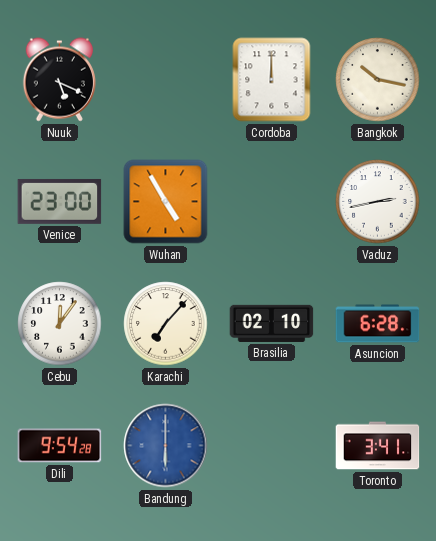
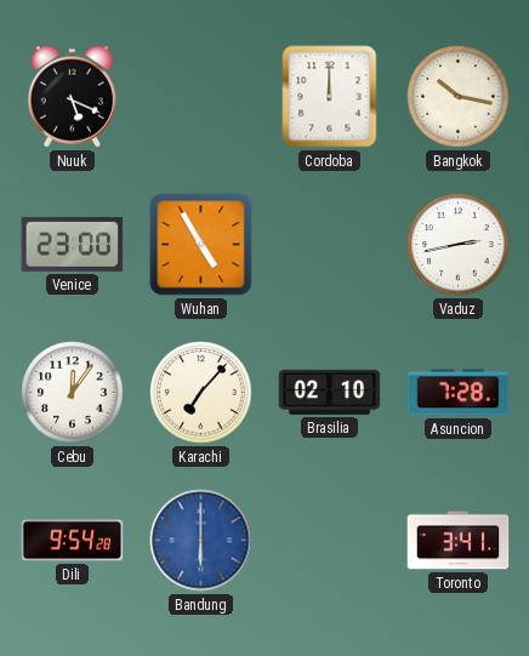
Asuncion: 6:28 -> 7:28
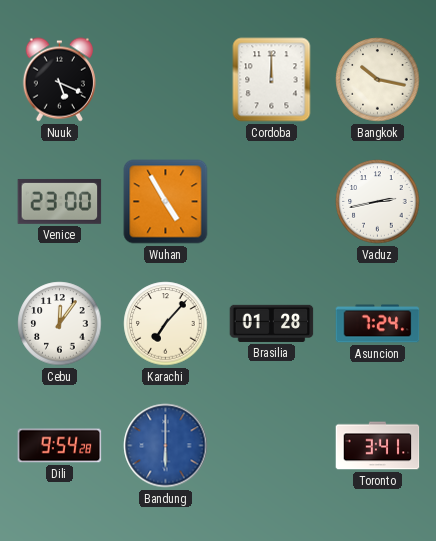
Brasilia: 02:10 -> 01:28
Asuncion: 7:28 -> 7:24
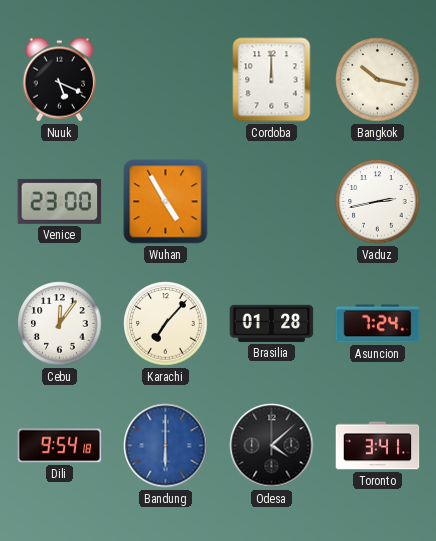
Dili: 9:54:28 -> 9:54:18
Odesa: none -> 4:08
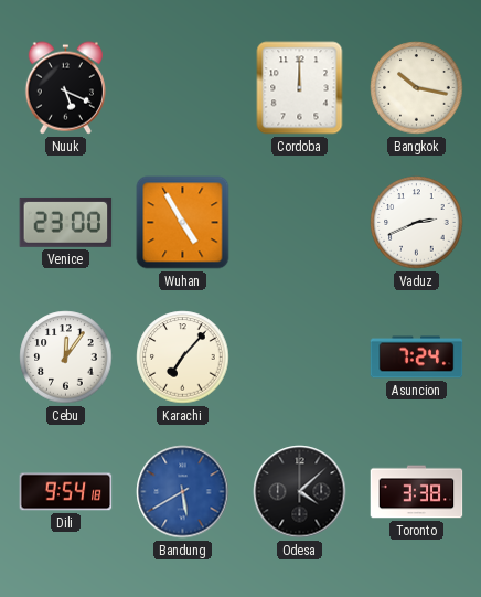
Vaduz: 2:43 -> 2:41
Brasilia: 01:28 -> none
Bandung: 6:00 -> 5:40
Toronto: 3:41 -> 3:38
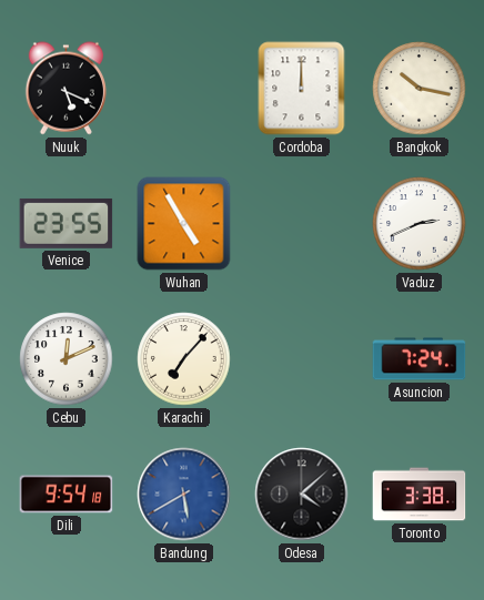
Venice: 23:00 -> 23:55
Cebu: 12:06 -> 12:11
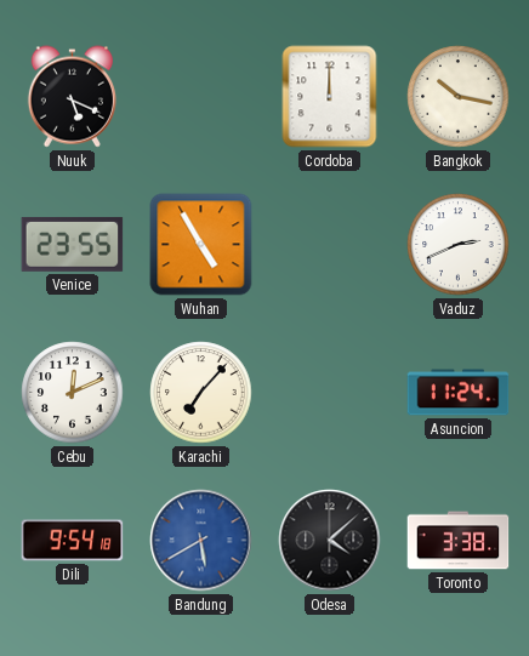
Asuncion: 7:24 -> 11:24
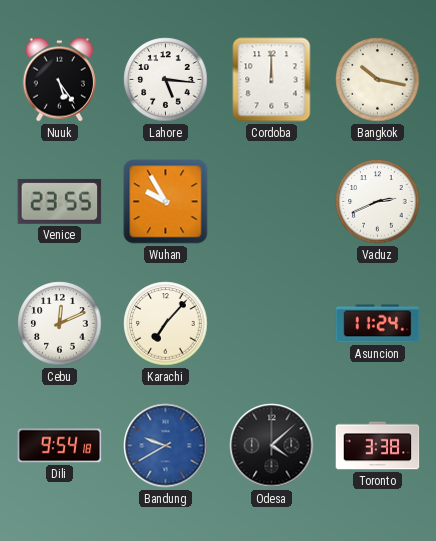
Nuuk: 5:19 -> 5:24
Lahore: none -> 5:16
Wuhan: 4:55 -> 9:55
Bandung: 5:40 -> 9:40
